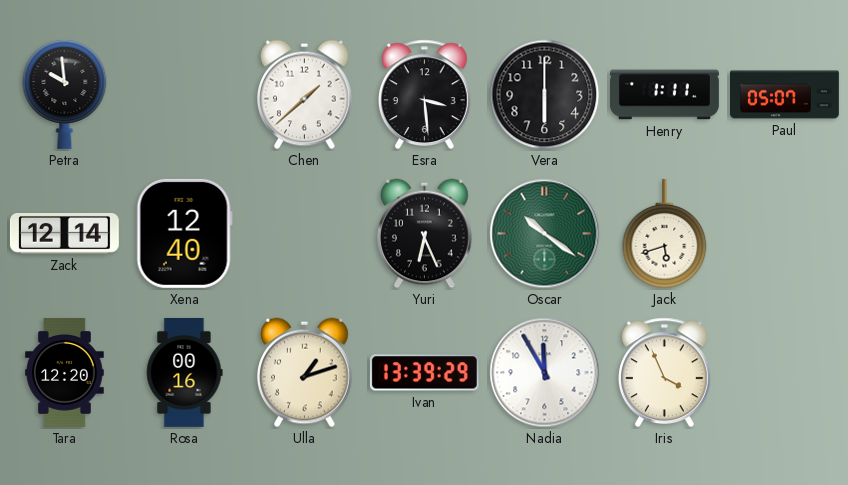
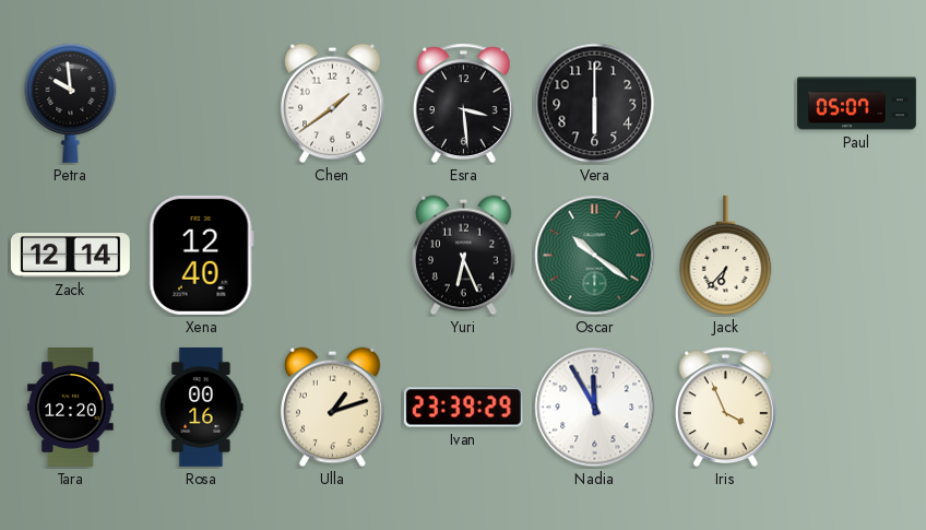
Chen: 1:38 -> 1:39
Henry: 1:11 -> none
Jack: 5:42 -> 6:37
Ivan: 13:39 -> 23:39
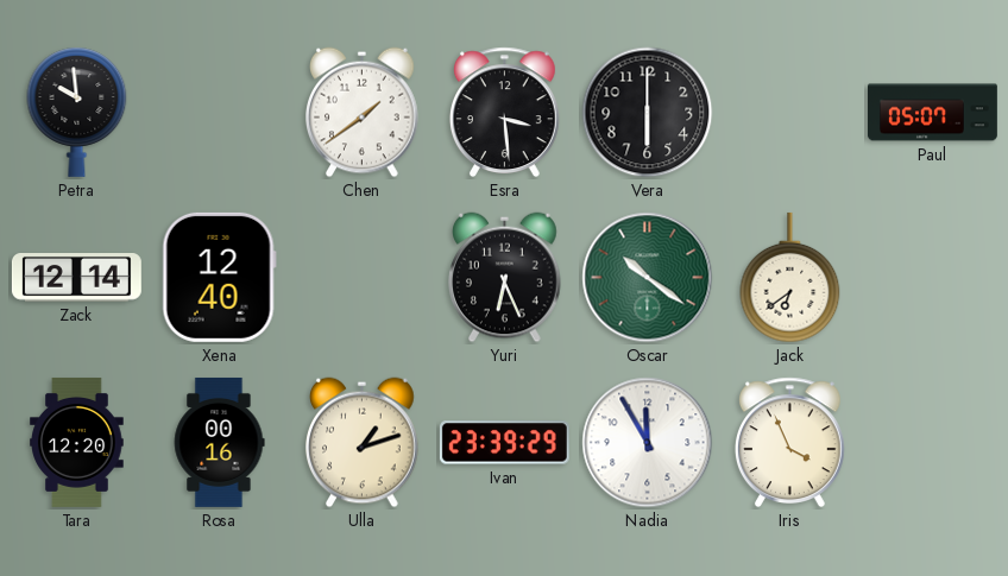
Jack: 6:37 -> 6:39
